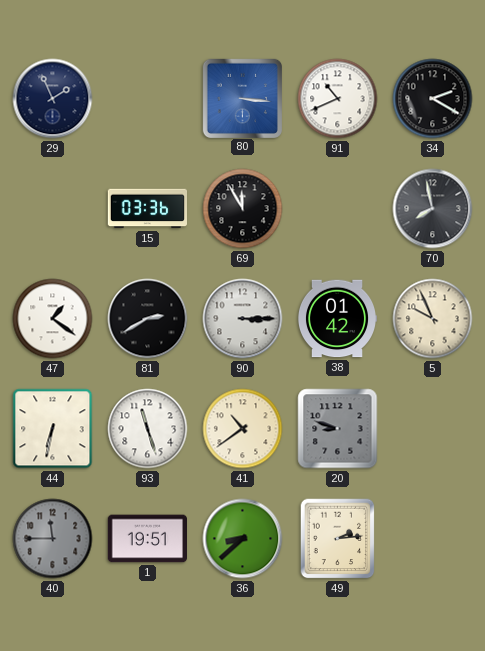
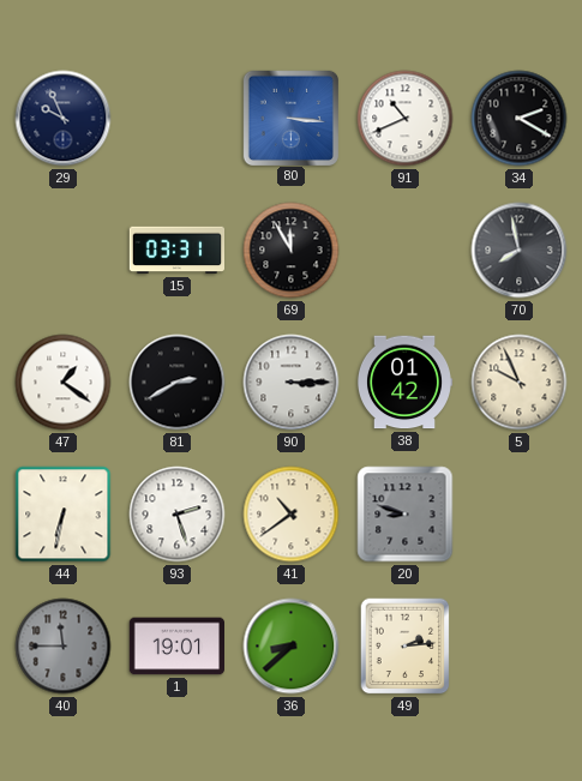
29: 1:56 -> 9:56
15: 03:36 -> 03:31
93: 11:27 -> 2:27
1: 19:51 -> 19:01
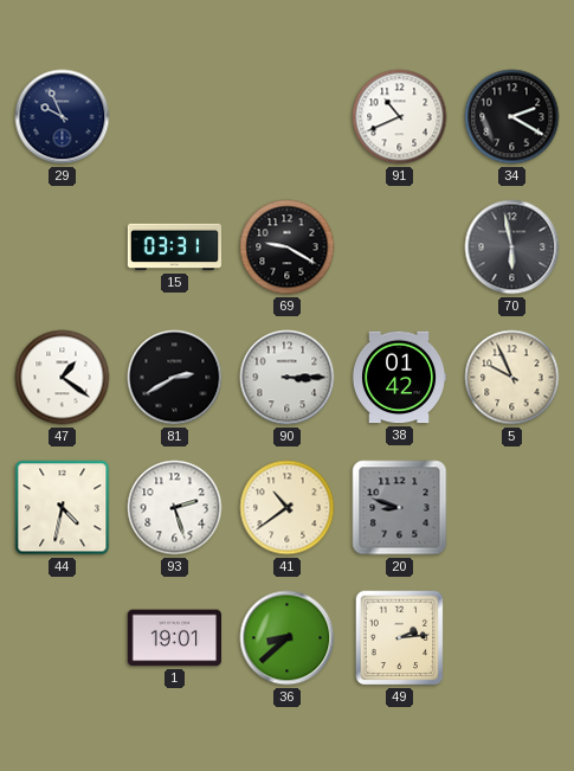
80: 3:16 -> none
69: 11:55 -> 9:20
70: 7:58 -> 5:58
44: 6:32 -> 4:32
40: 11:45 -> none
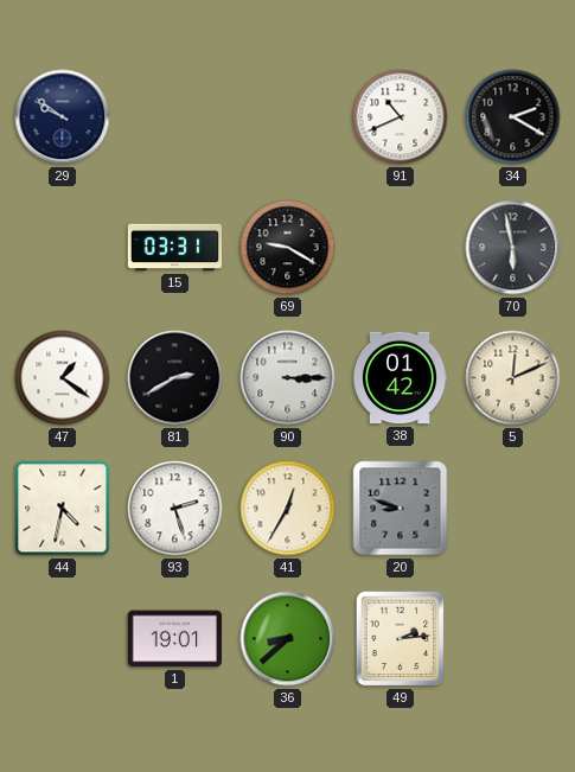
29: 9:56 -> 9:51
5: 9:56 -> 12:11
41: 10:39 -> 12:35
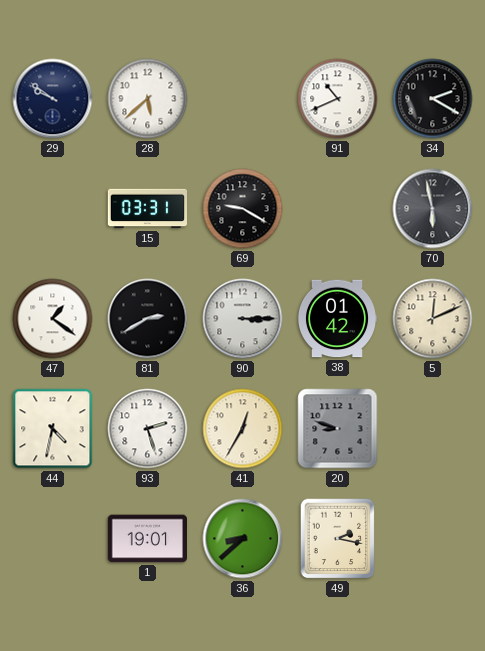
28: none -> 5:38
49: 2:14 -> 2:17
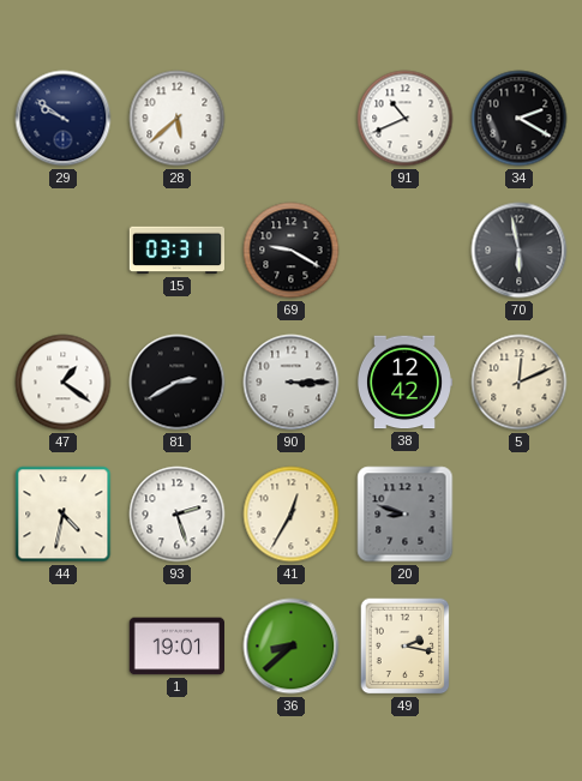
38: 01:42 -> 12:42
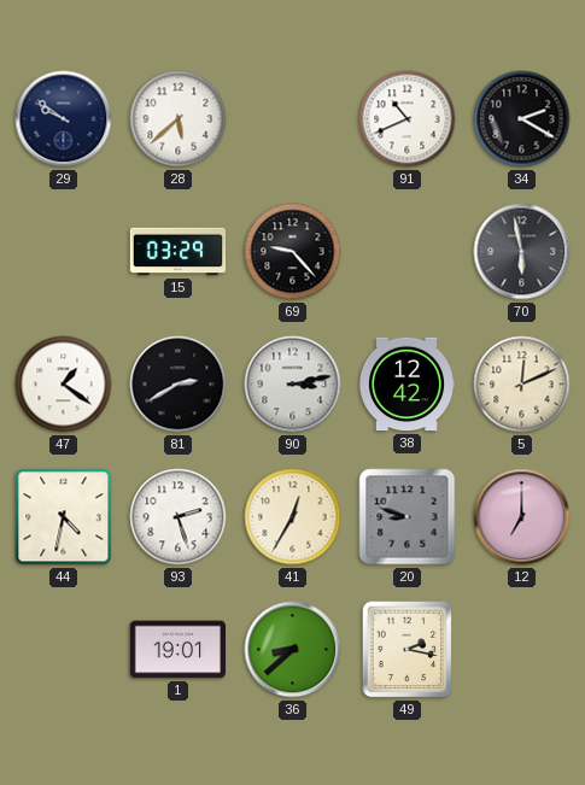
15: 03:31 -> 03:29
69: 9:20 -> 9:23
90: 3:15 -> 3:13
12: none -> 7:00
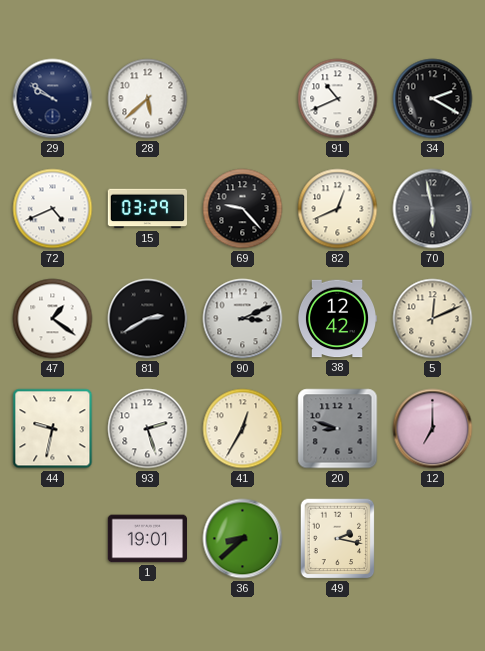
72: none -> 4:41
82: none -> 12:41
90: 3:13 -> 3:11
44: 4:32 -> 9:32
